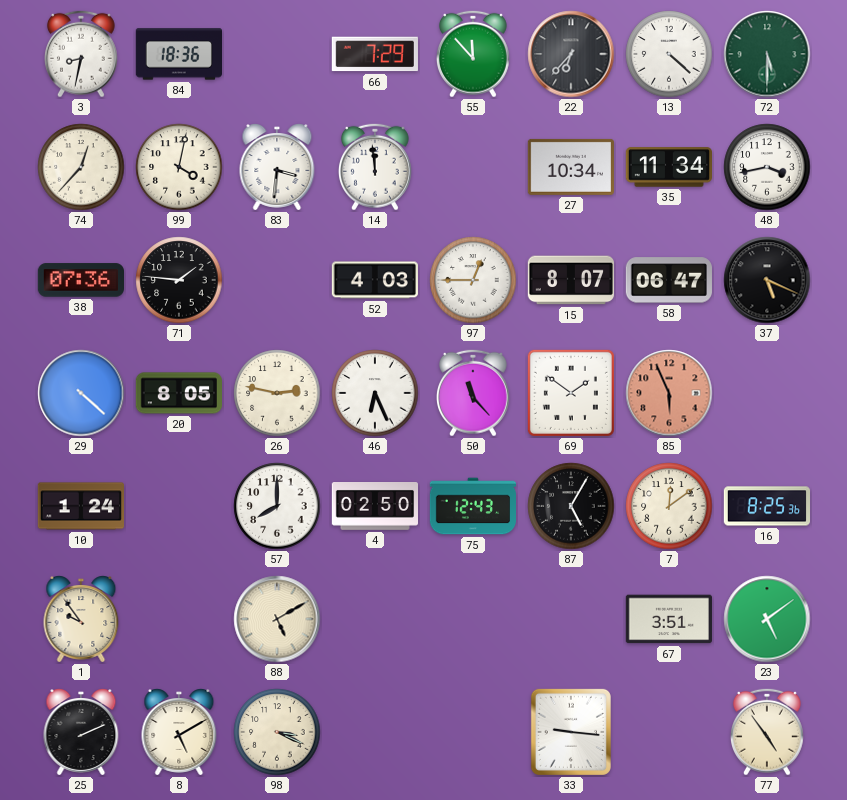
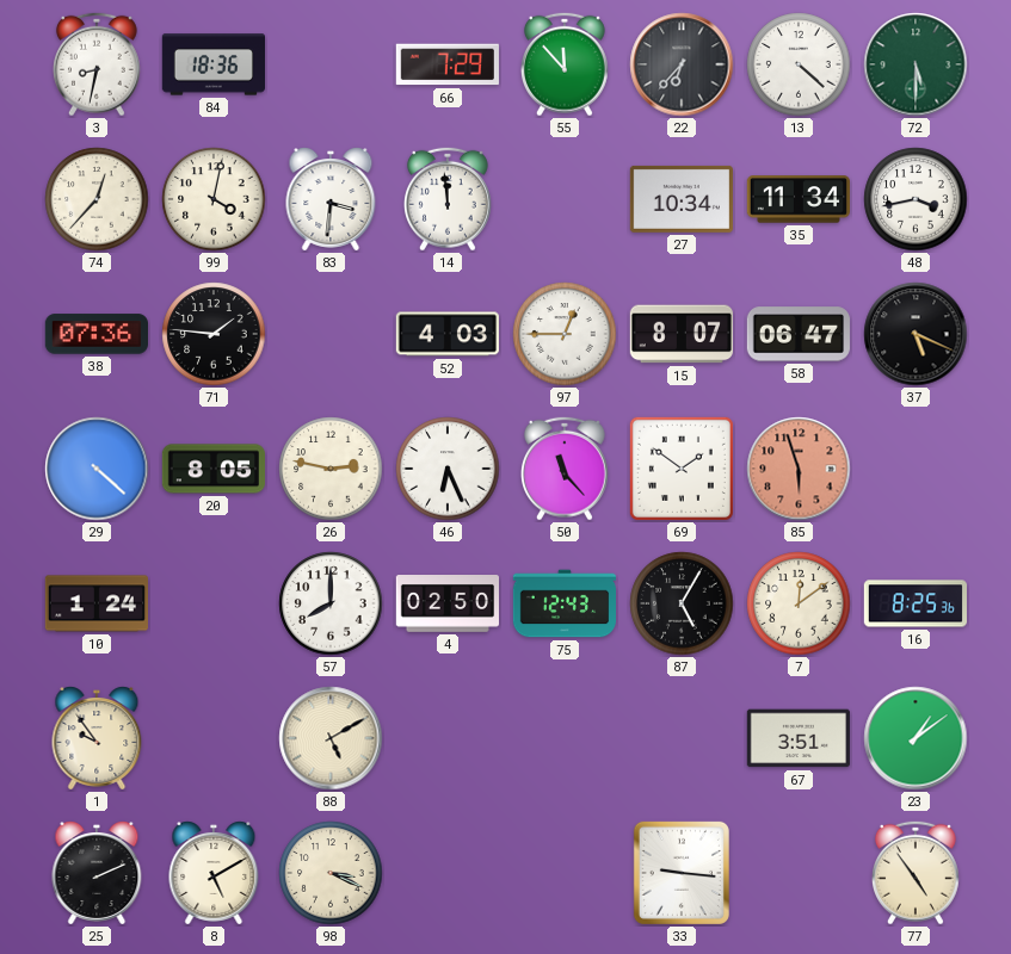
85: 5:56 -> 5:57
23: 5:09 -> 1:09
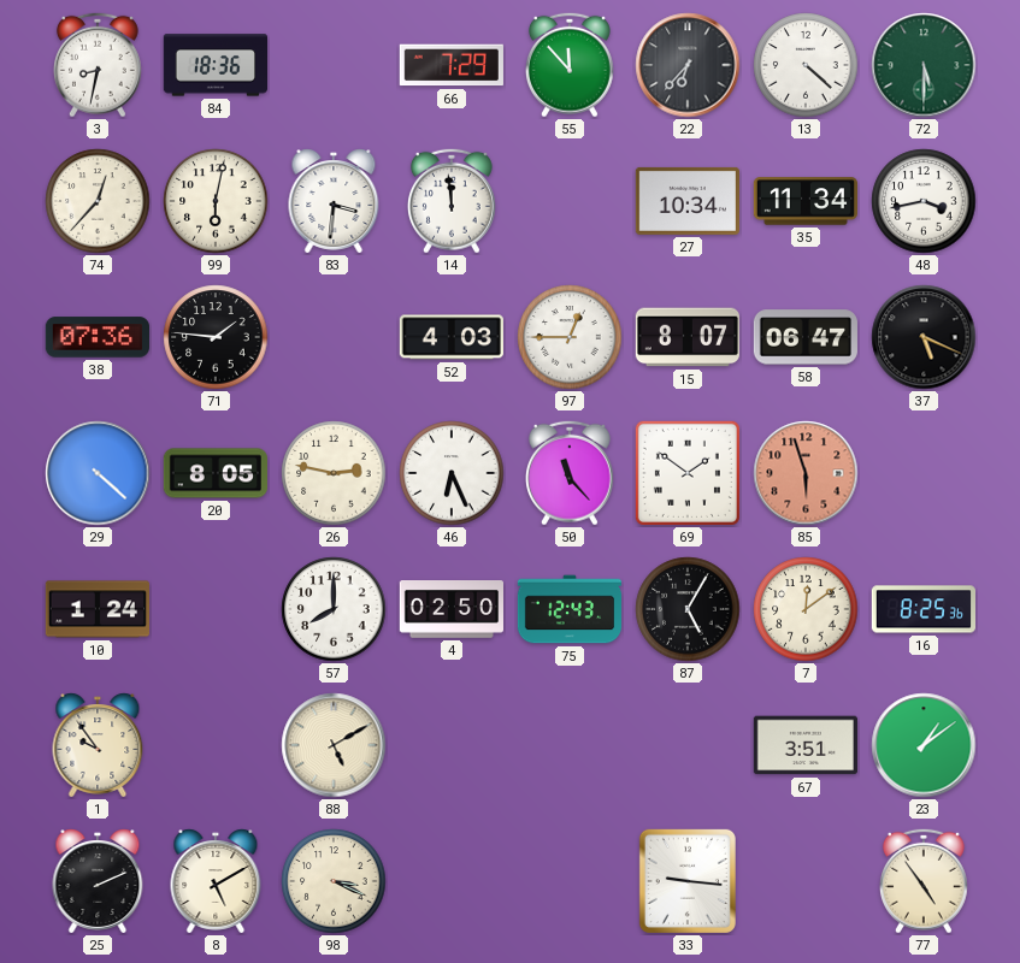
99: 4:02 -> 6:02
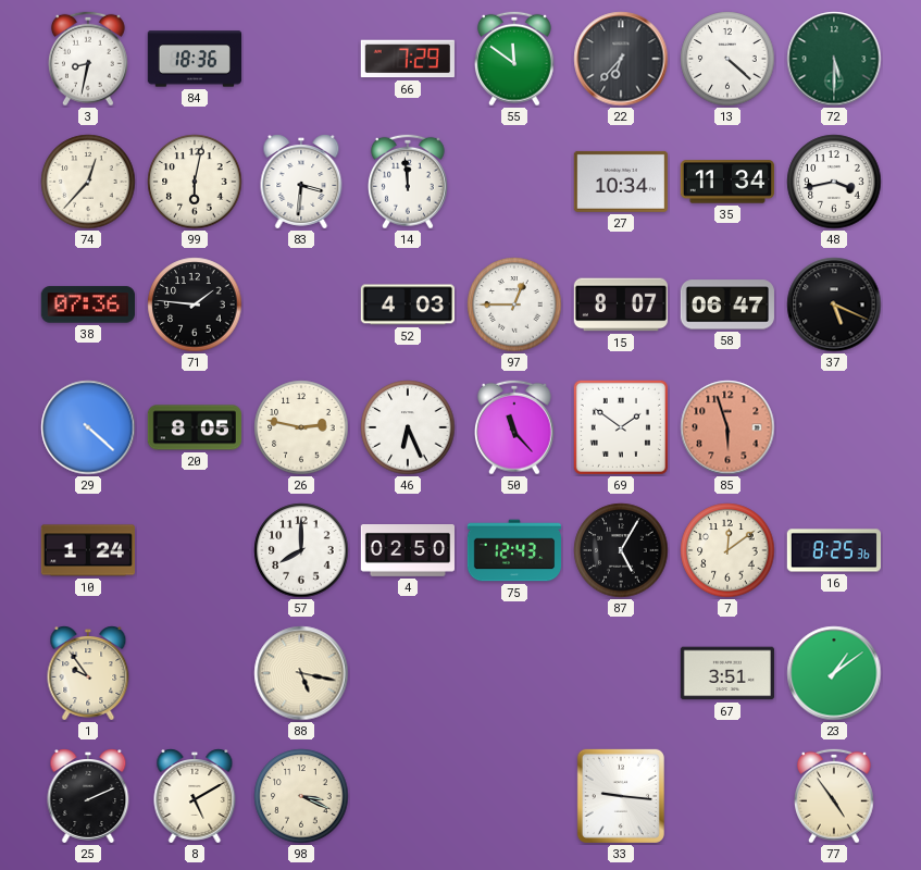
55: 11:53 -> 11:51
88: 5:10 -> 5:17
